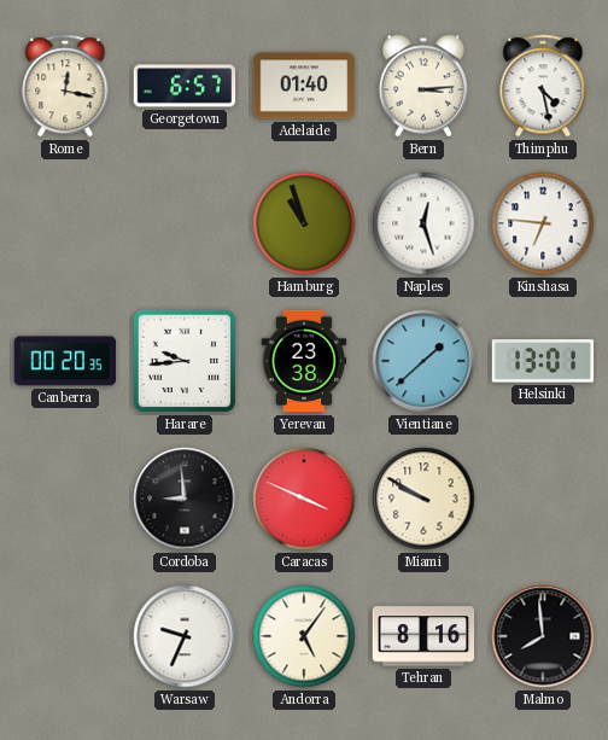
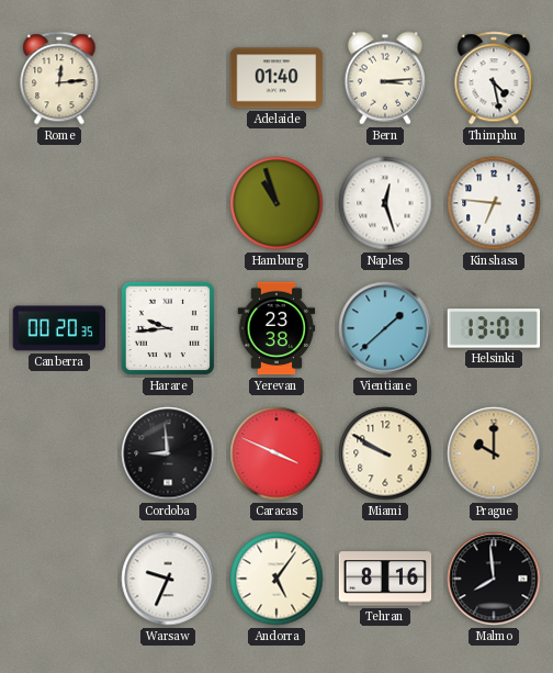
Rome: 12:17 -> 12:14
Georgetown: 6:57 -> none
Prague: none -> 10:00
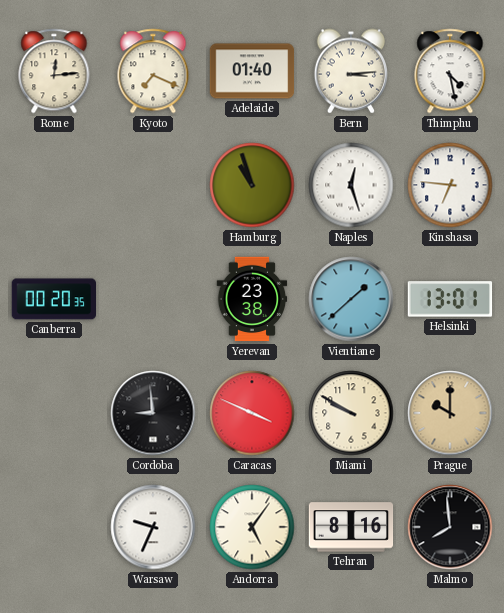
Kyoto: none -> 7:19
Harare: 9:44 -> none
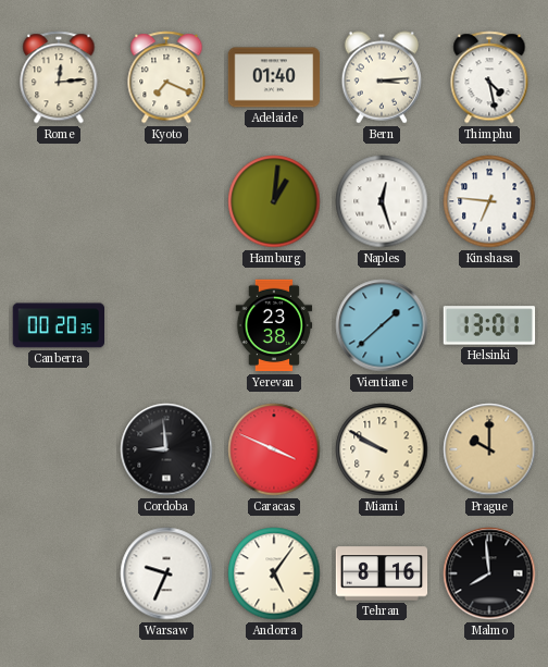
Hamburg: 10:57 -> 1:01
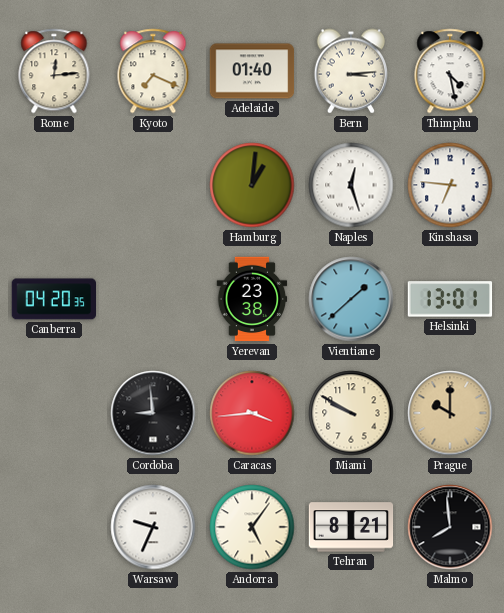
Canberra: 00:20 -> 04:20
Caracas: 3:49 -> 3:44
Tehran: 8:16 -> 8:21
